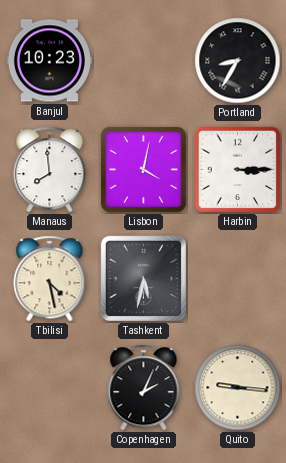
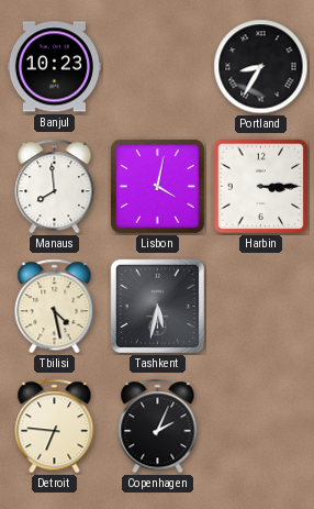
Detroit: none -> 6:46
Quito: 9:16 -> none
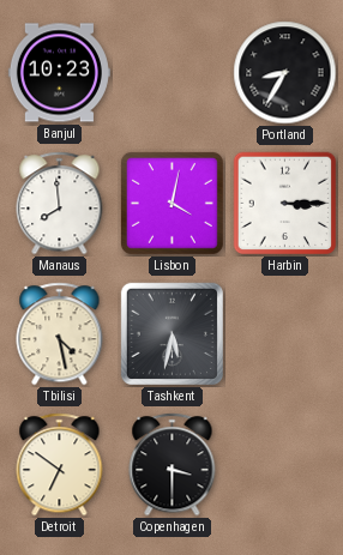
Detroit: 6:46 -> 6:51
Copenhagen: 2:04 -> 3:30
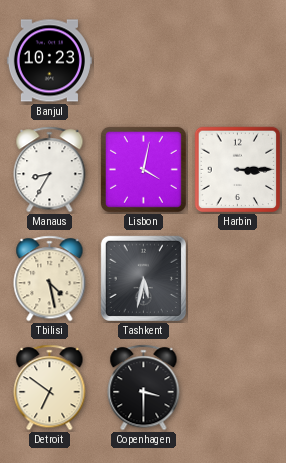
Portland: 8:35 -> none
Manaus: 7:59 -> 8:35
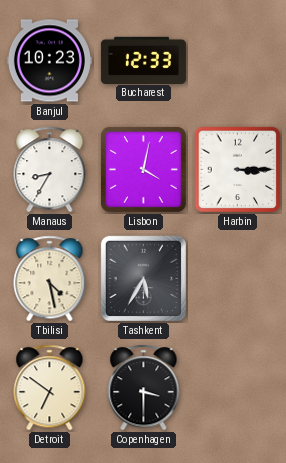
Bucharest: none -> 12:33
Tashkent: 5:32 -> 5:35
